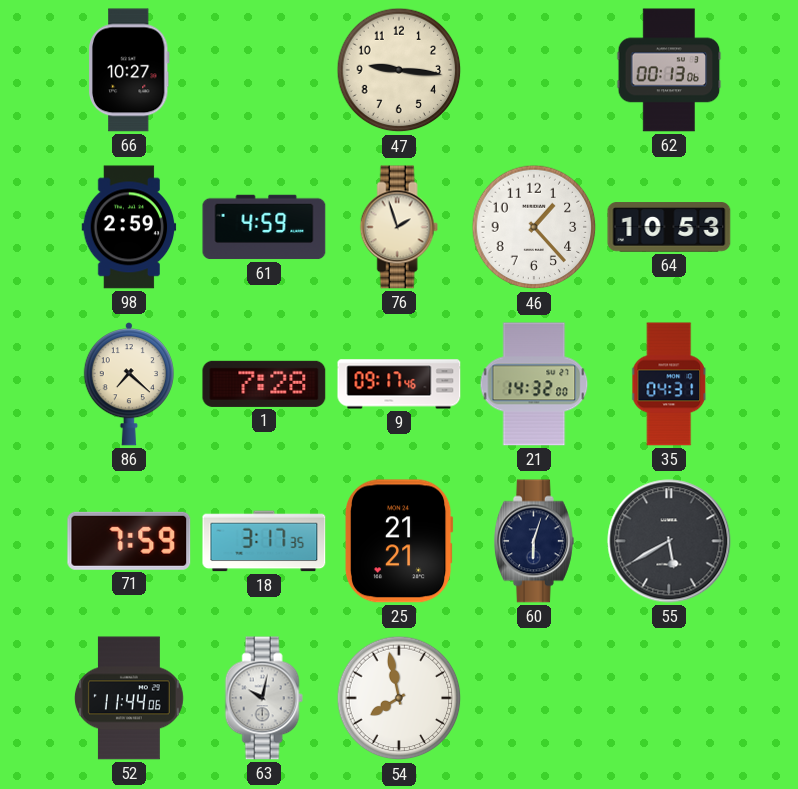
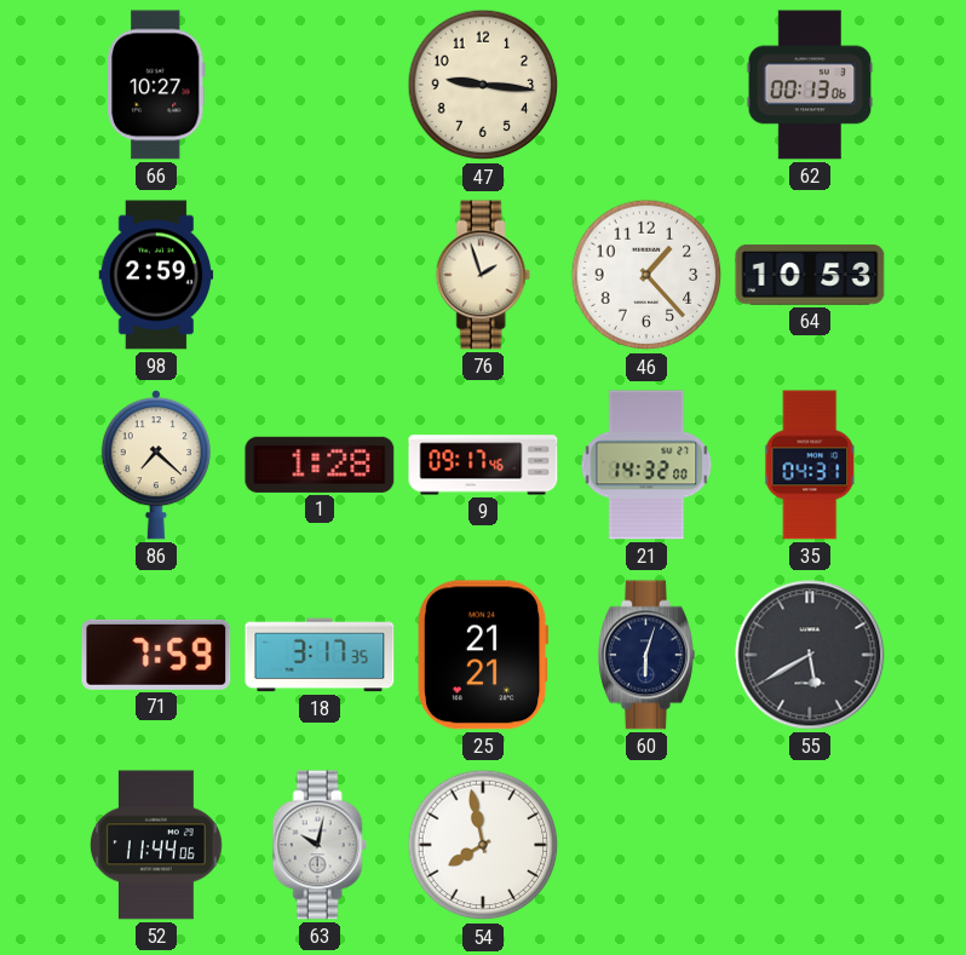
61: 4:59 -> none
1: 7:28 -> 1:28
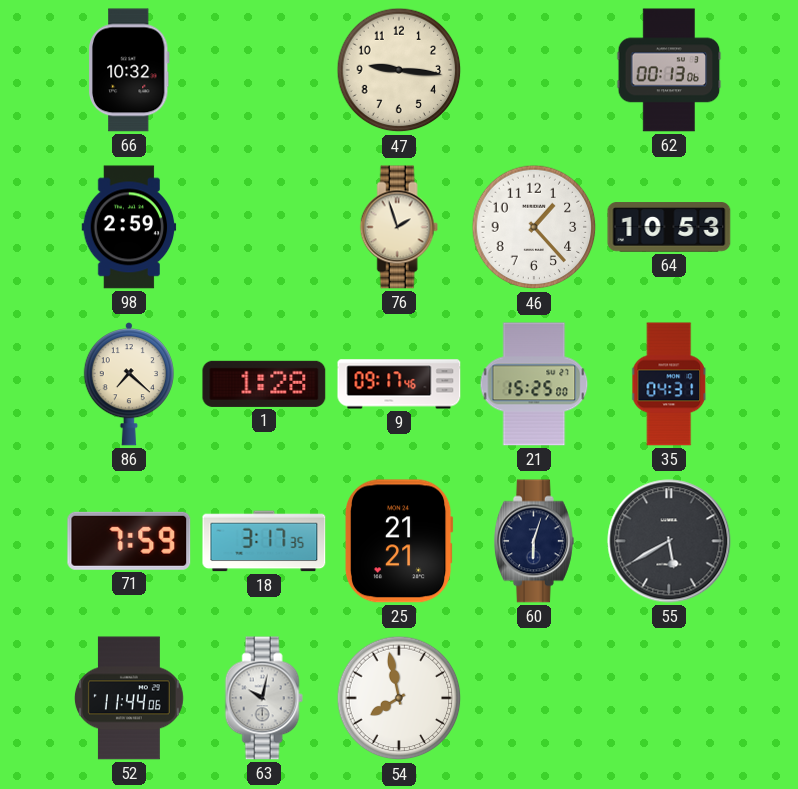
66: 10:27 -> 10:32
21: 14:32 -> 15:25
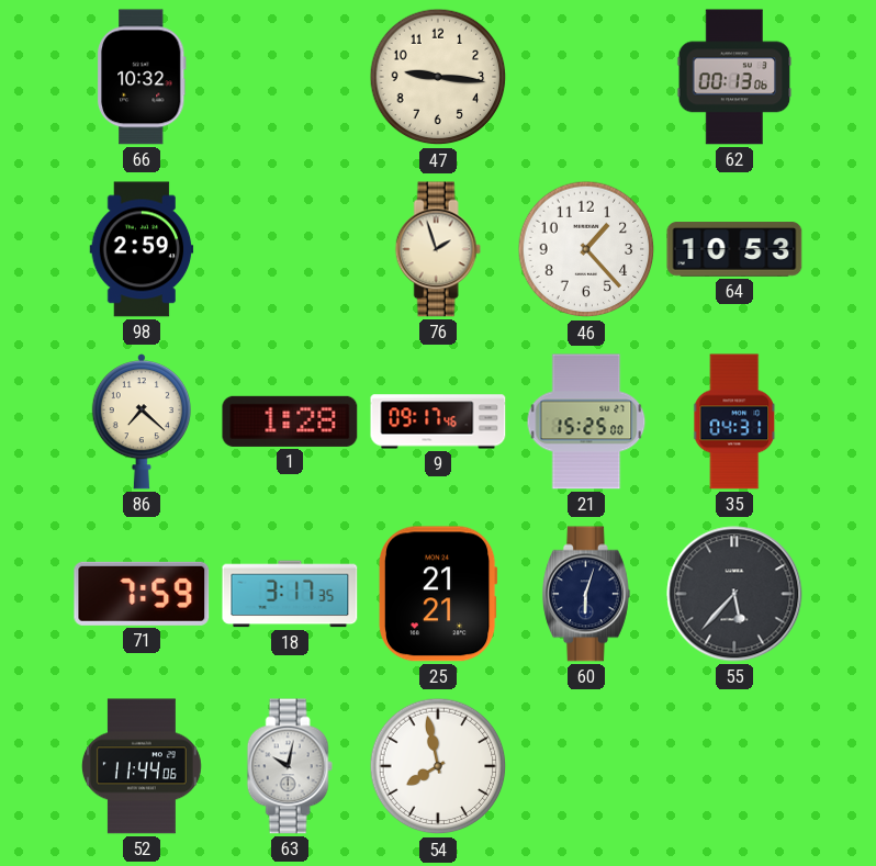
55: 5:40 -> 5:37
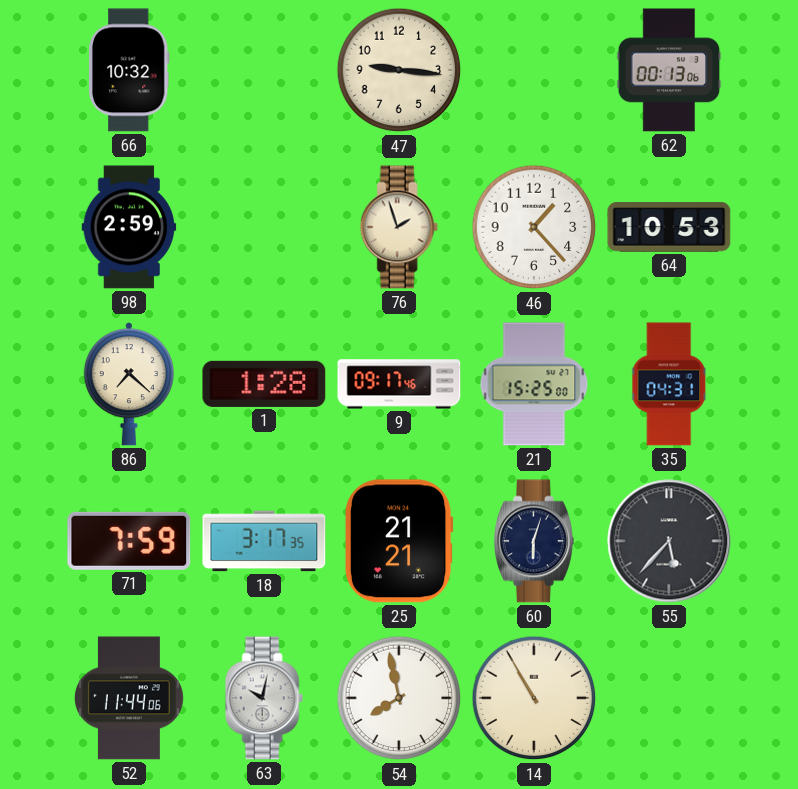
14: none -> 10:55
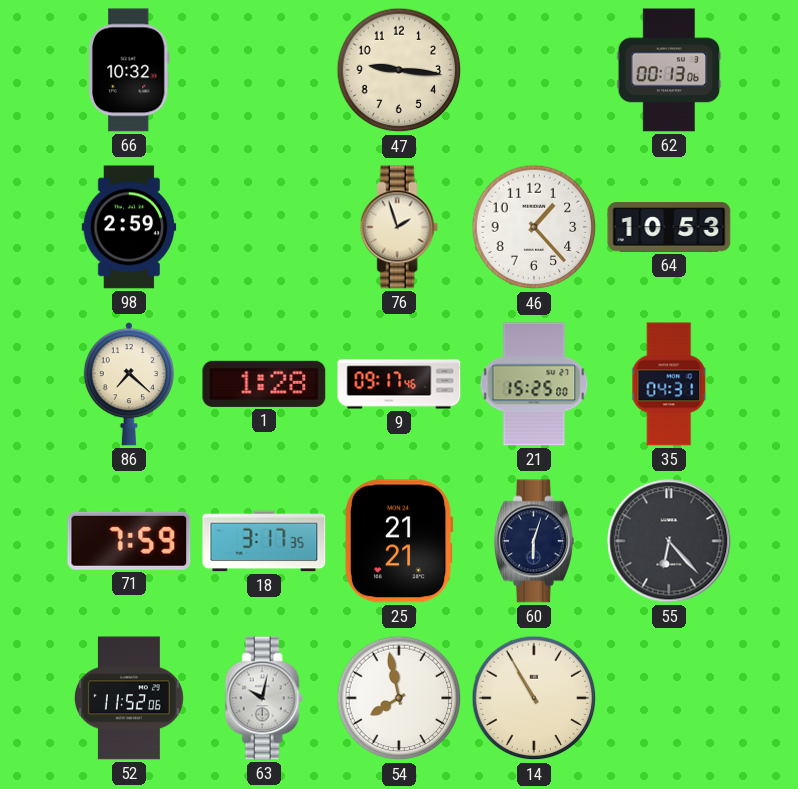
55: 5:37 -> 6:23
52: 11:44 -> 11:52
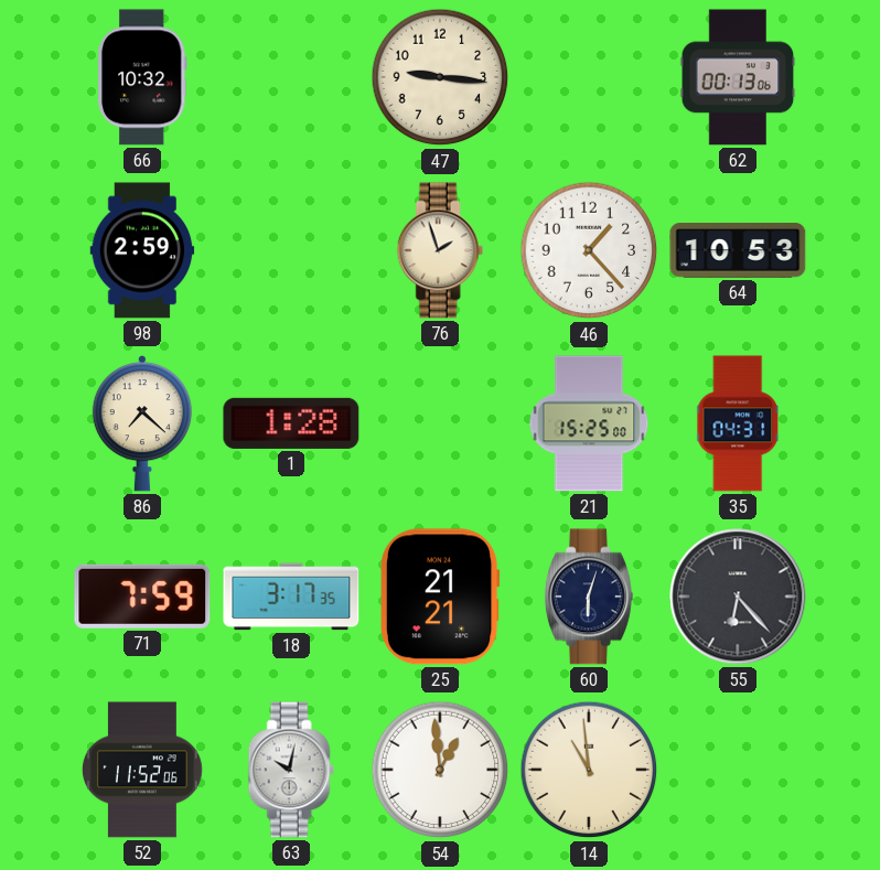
9: 09:17 -> none
54: 7:58 -> 12:59
14: 10:55 -> 10:59
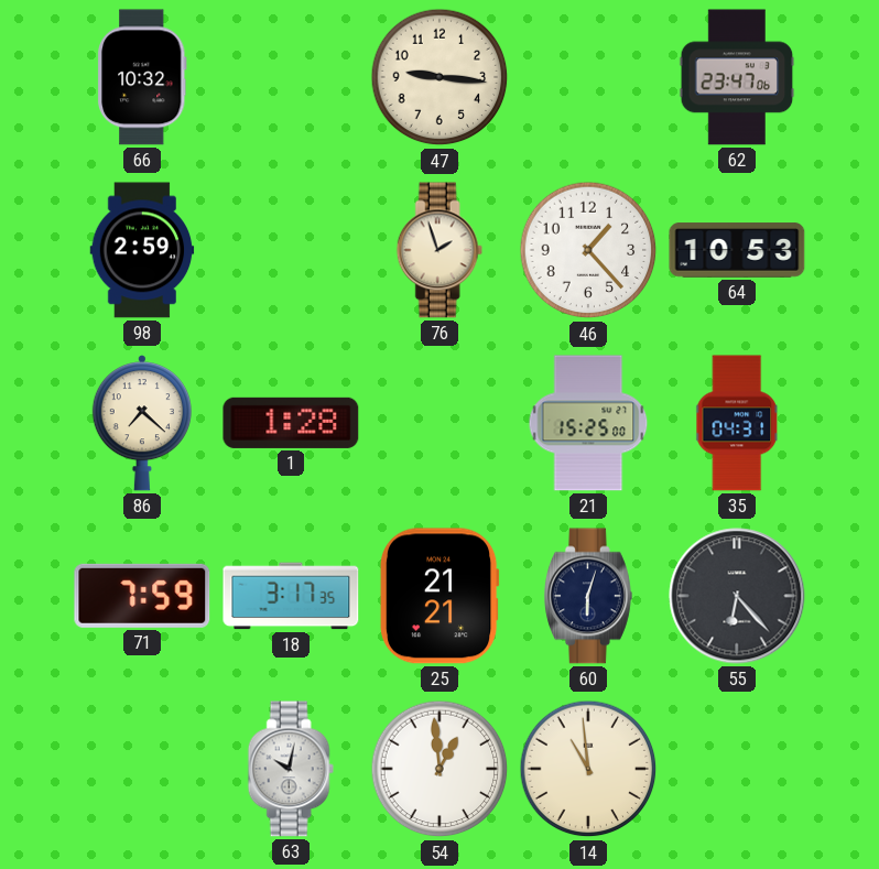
62: 00:13 -> 23:47
52: 11:52 -> none
